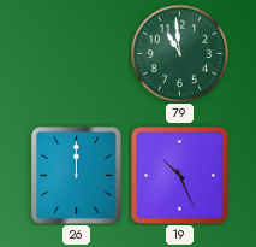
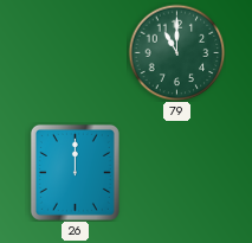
79: 10:59 -> 11:00
19: 10:26 -> none
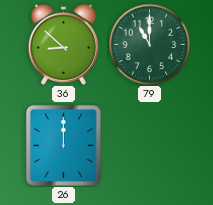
36: none -> 8:52
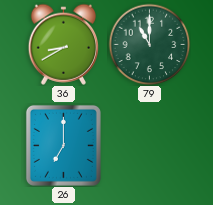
36: 8:52 -> 8:40
26: 12:00 -> 7:00
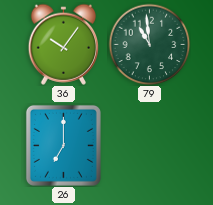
36: 8:40 -> 10:06
79: 11:00 -> 10:59
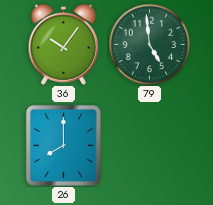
79: 10:59 -> 4:59
26: 7:00 -> 8:00
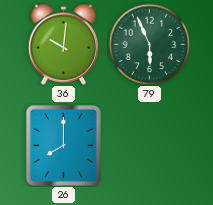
36: 10:06 -> 10:01
79: 4:59 -> 5:56
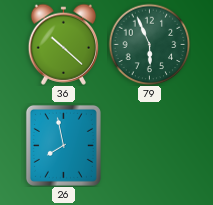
36: 10:01 -> 10:22
26: 8:00 -> 7:58
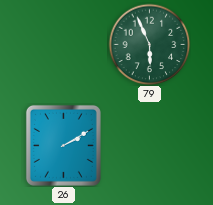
36: 10:22 -> none
26: 7:58 -> 2:10
